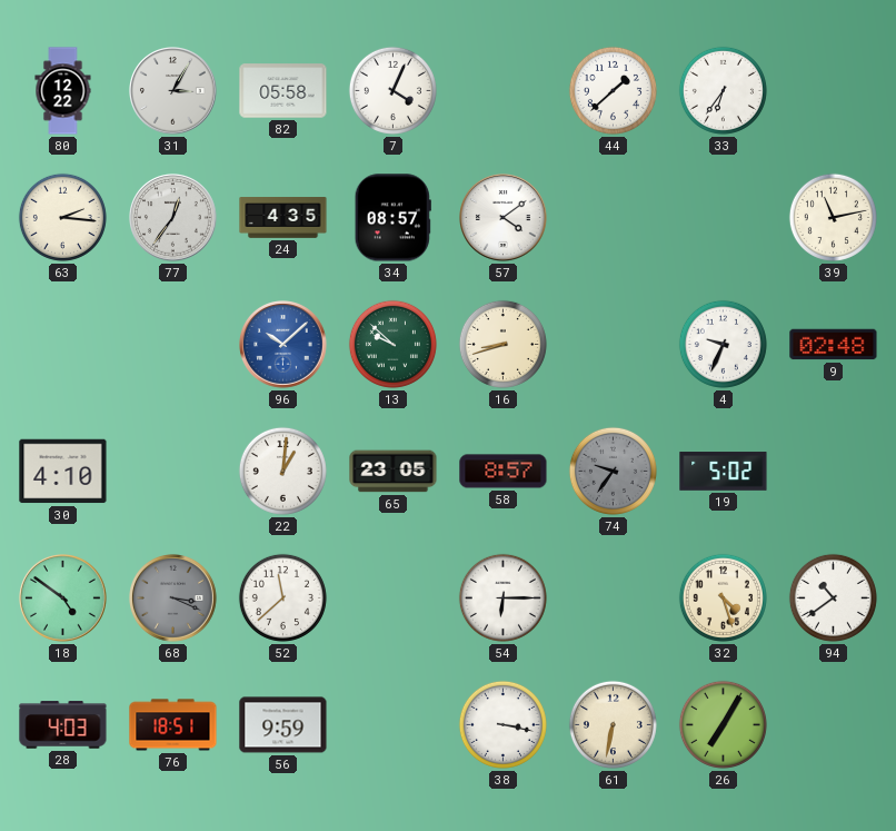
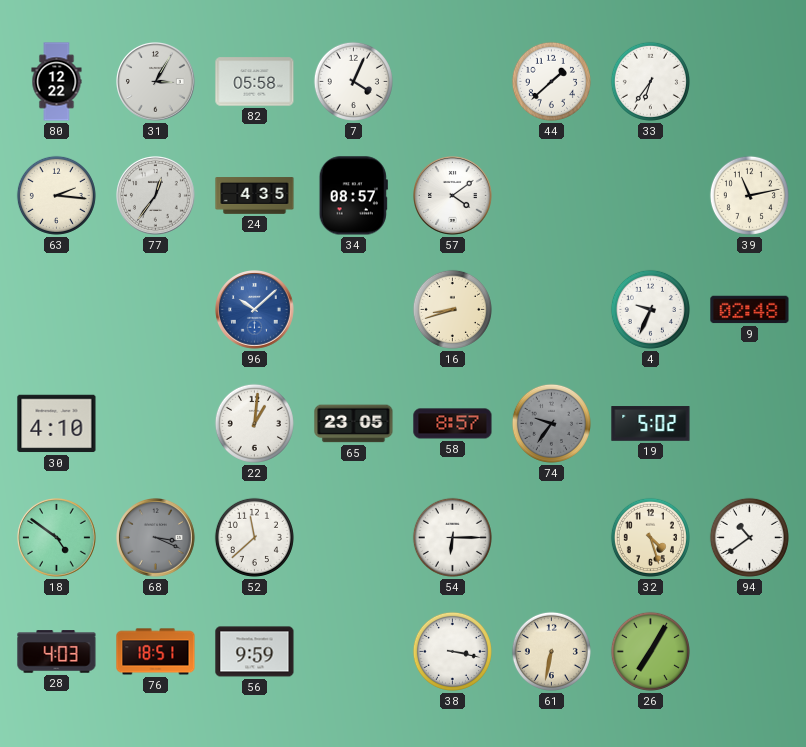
13: 9:52 -> none
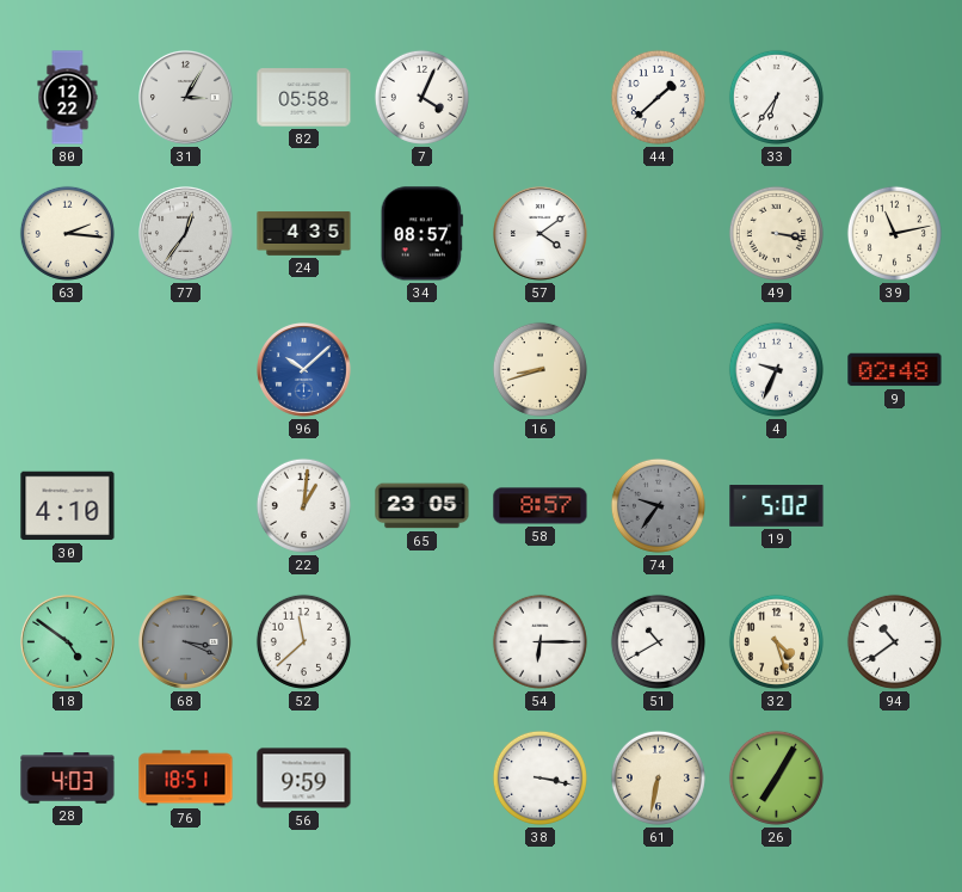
49: none -> 3:17
51: none -> 10:40
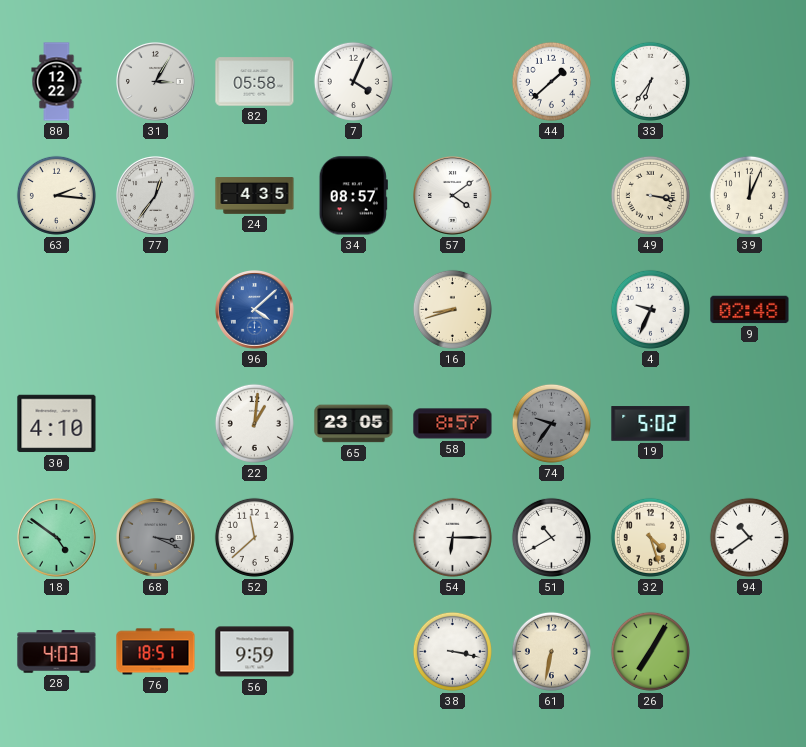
39: 11:13 -> 12:04
96: 10:08 -> 4:08
